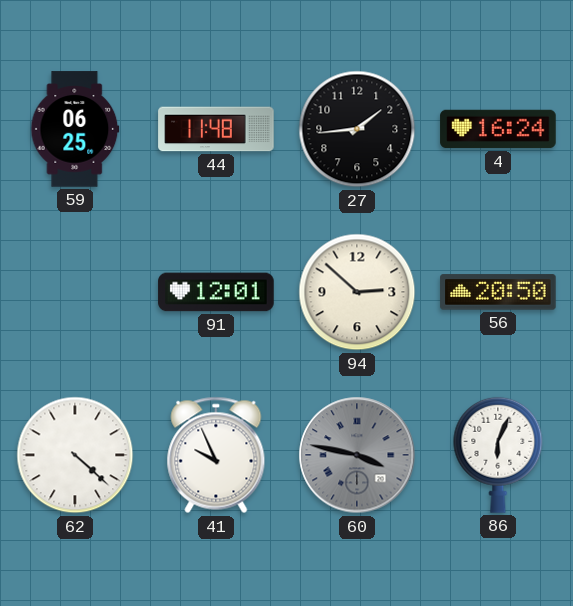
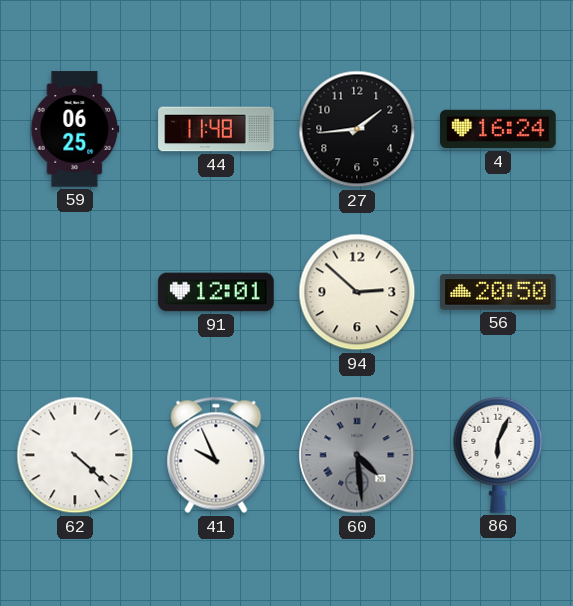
60: 3:47 -> 4:29
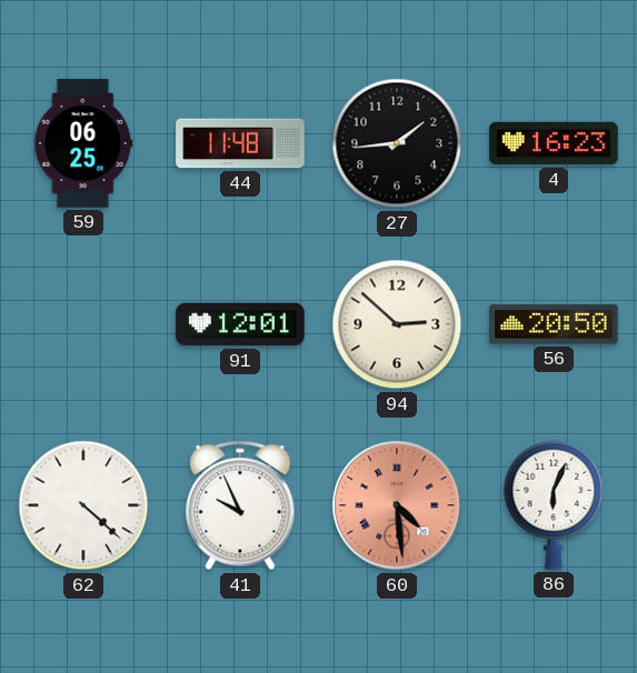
4: 16:24 -> 16:23
60 dial: grey -> salmon
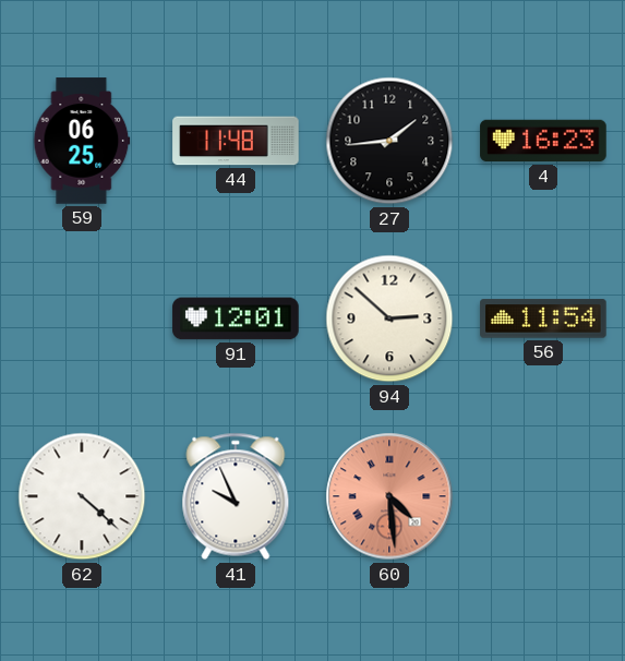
56: 20:50 -> 11:54
86: 6:04 -> none
